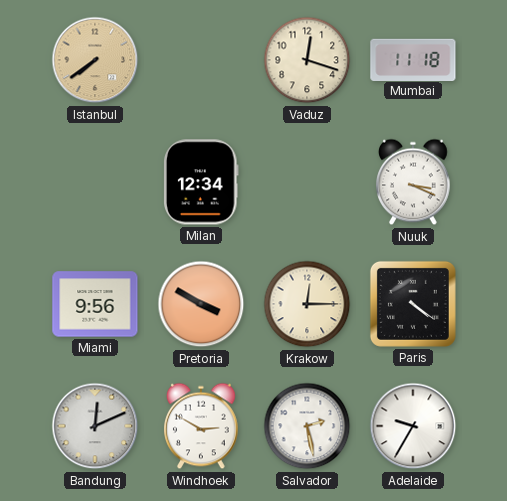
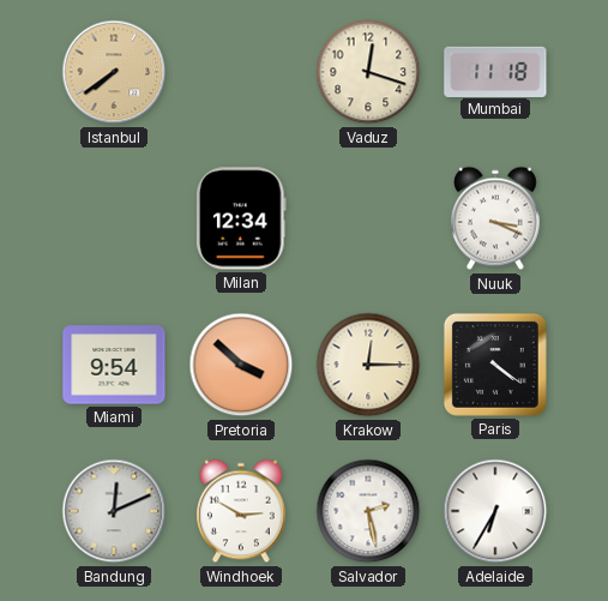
Miami: 9:56 -> 9:54
Pretoria: 3:50 -> 3:52
Adelaide: 9:35 -> 6:35
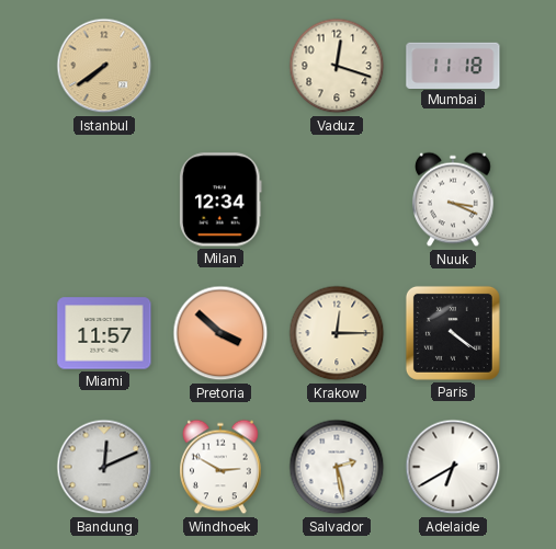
Miami: 9:54 -> 11:57
Adelaide: 6:35 -> 6:40
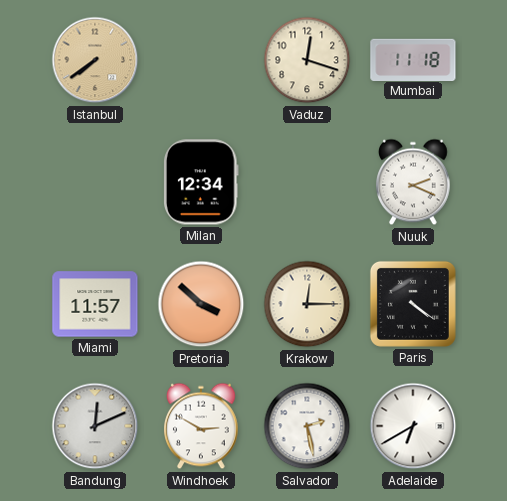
Nuuk: 3:19 -> 2:19
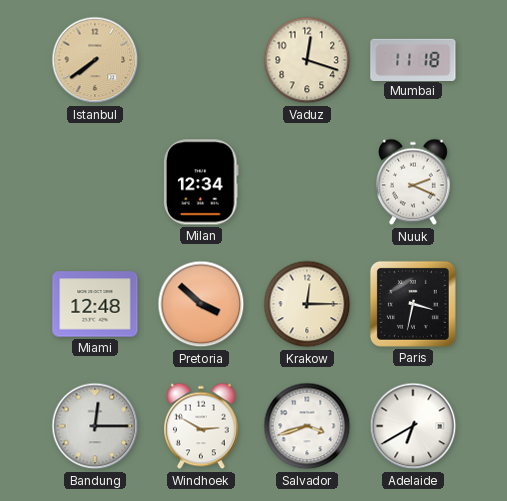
Miami: 11:57 -> 12:48
Paris: 4:21 -> 3:32
Bandung: 12:11 -> 12:15
Salvador: 2:28 -> 3:42
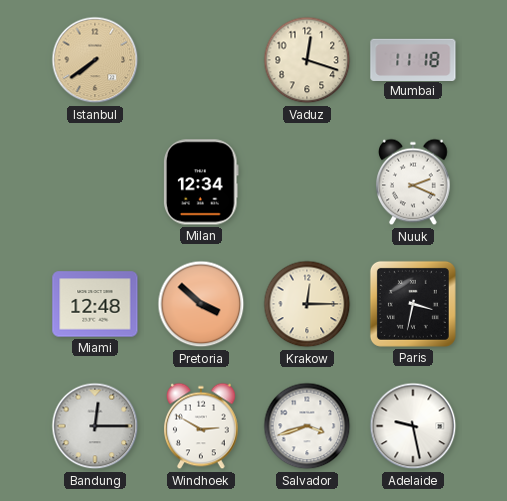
Adelaide: 6:40 -> 9:28
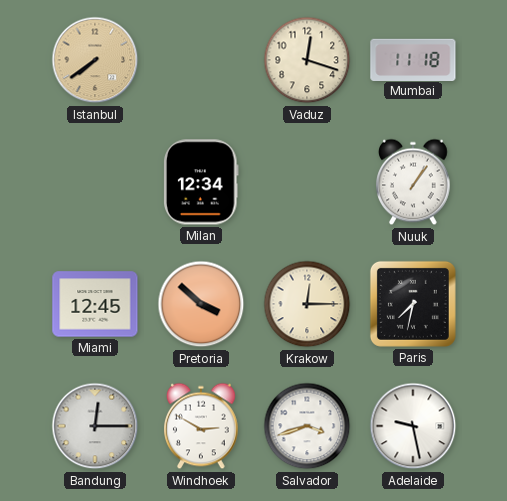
Nuuk: 2:19 -> 1:06
Miami: 12:48 -> 12:45
Paris: 3:32 -> 7:32
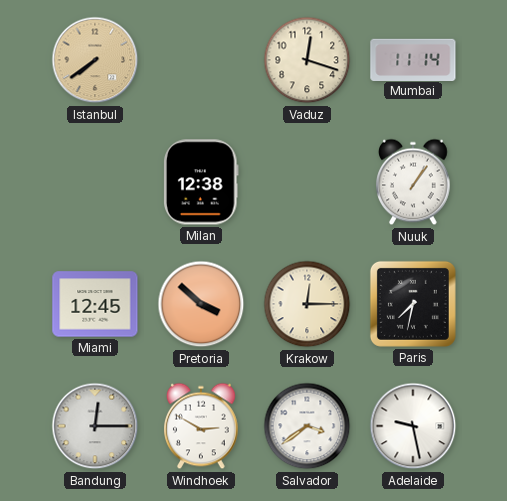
Mumbai: 11:18 -> 11:14
Milan: 12:34 -> 12:38
Salvador: 3:42 -> 3:39
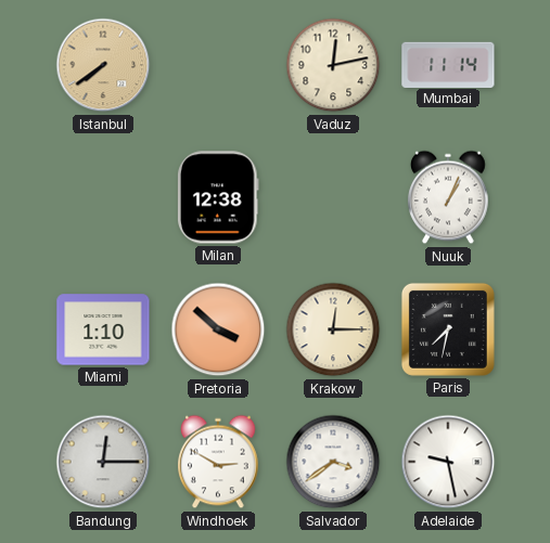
Vaduz: 12:18 -> 12:13
Nuuk: 1:06 -> 1:04
Miami: 12:45 -> 1:10
